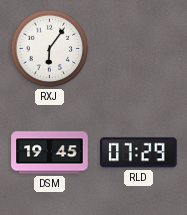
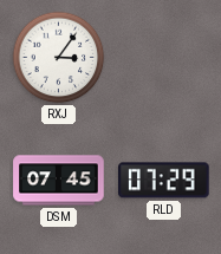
RXJ: 6:06 -> 3:06
DSM: 19:45 -> 07:45
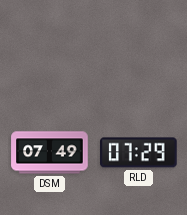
RXJ: 3:06 -> none
DSM: 07:45 -> 07:49
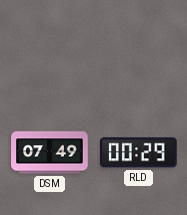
RLD: 07:29 -> 00:29
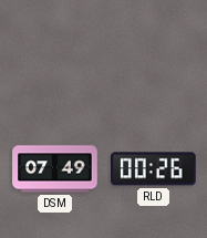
RLD: 00:29 -> 00:26
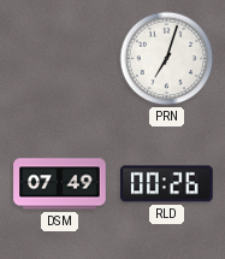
PRN: none -> 7:03
